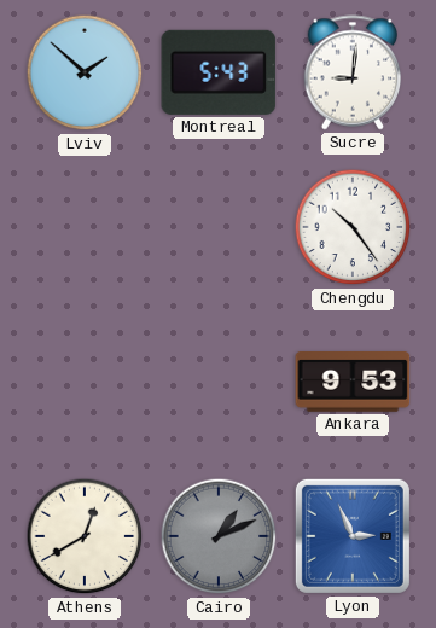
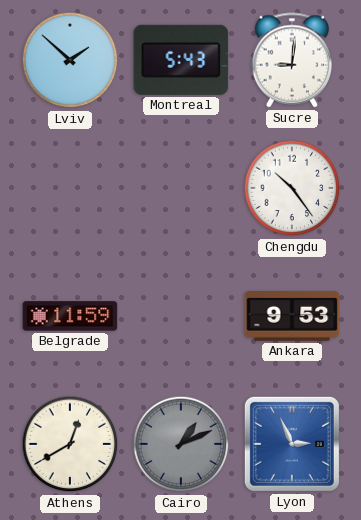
Belgrade: none -> 11:59
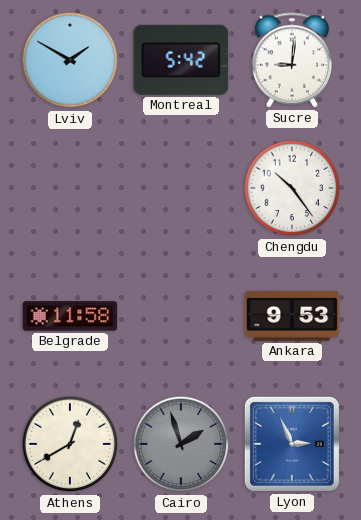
Lviv: 1:52 -> 1:50
Montreal: 5:43 -> 5:42
Belgrade: 11:59 -> 11:58
Cairo: 1:11 -> 1:57
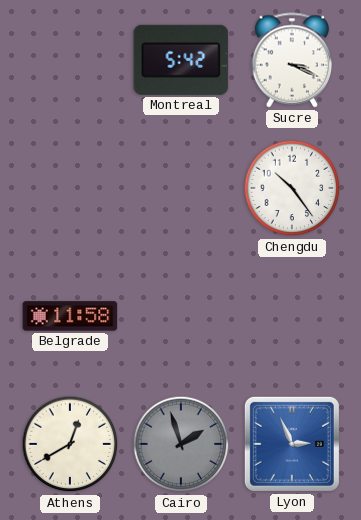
Lviv: 1:50 -> none
Sucre: 9:01 -> 3:19
Ankara: 9:53 -> none
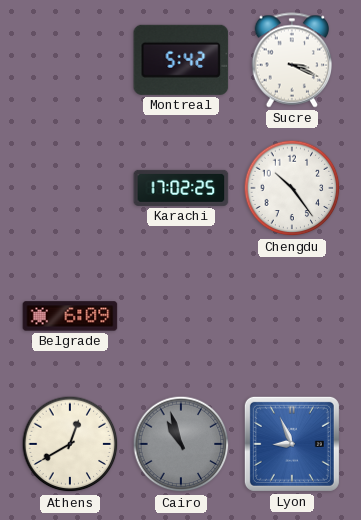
Karachi: none -> 17:02
Belgrade: 11:58 -> 6:09
Cairo: 1:57 -> 10:57
Lyon: 2:56 -> 8:56
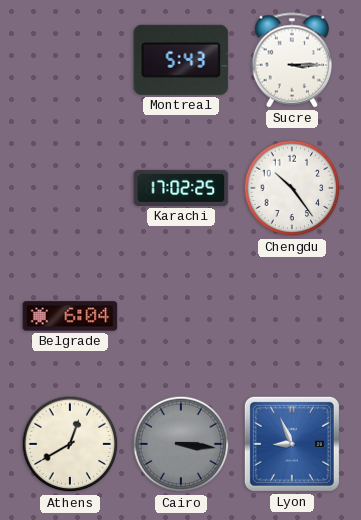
Montreal: 5:42 -> 5:43
Sucre: 3:19 -> 3:15
Belgrade: 6:09 -> 6:04
Cairo: 10:57 -> 3:16
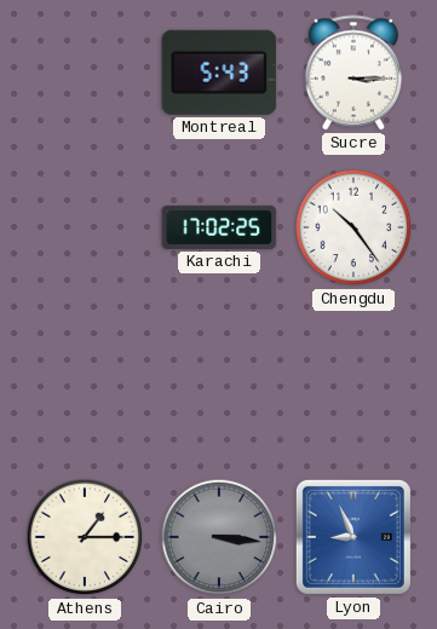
Belgrade: 6:04 -> none
Athens: 12:40 -> 1:15
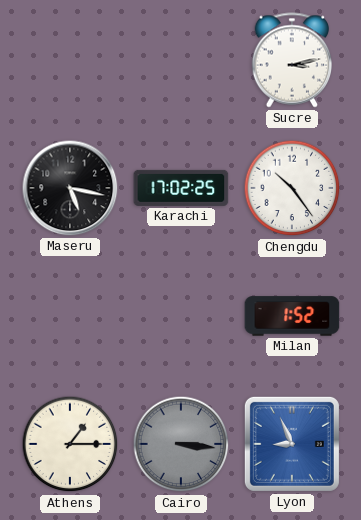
Montreal: 5:43 -> none
Sucre: 3:15 -> 3:13
Maseru: none -> 5:17
Milan: none -> 1:52
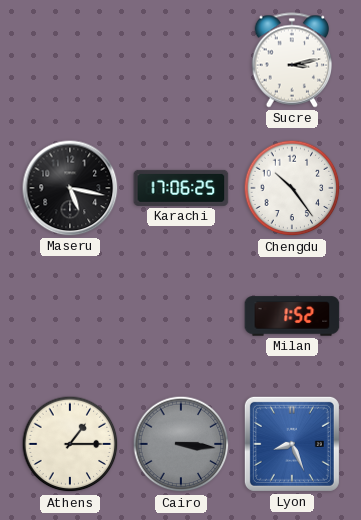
Karachi: 17:02 -> 17:06
Lyon: 8:56 -> 8:26
